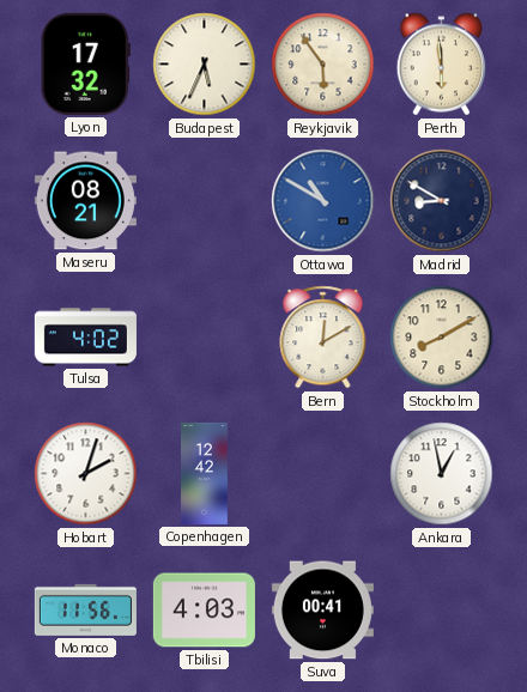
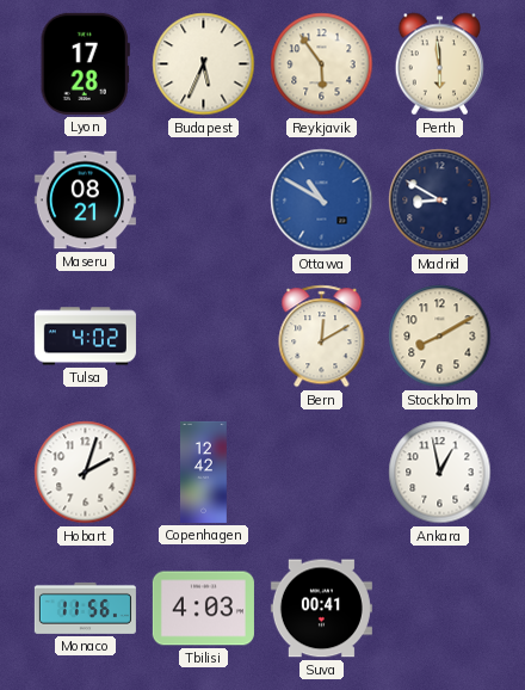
Lyon: 17:32 -> 17:28
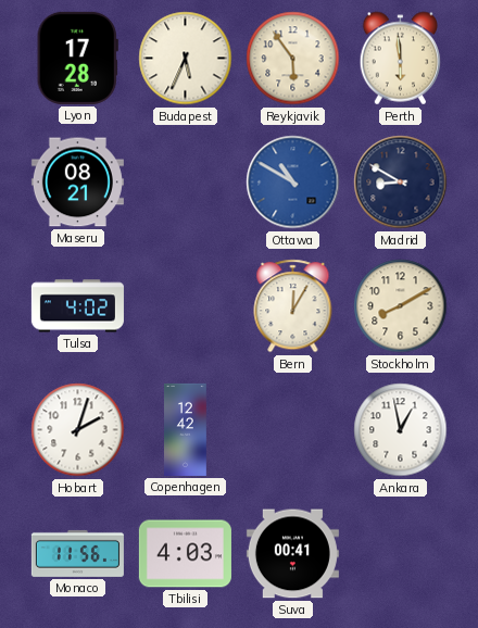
Bern: 12:10 -> 12:05
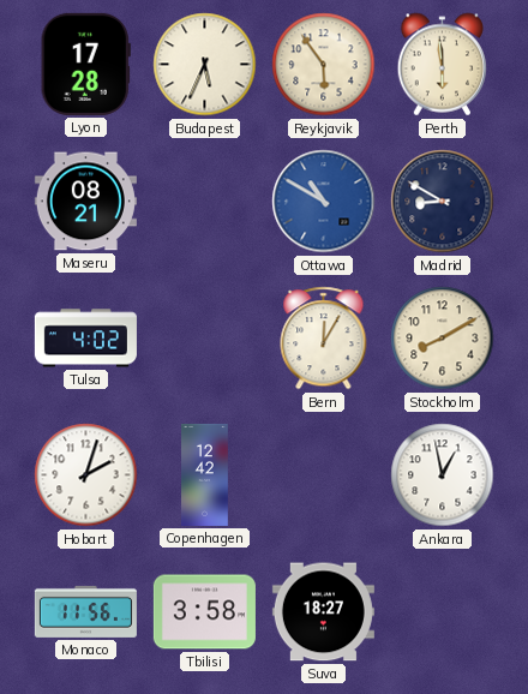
Tbilisi: 4:03 -> 3:58
Suva: 00:41 -> 18:27
